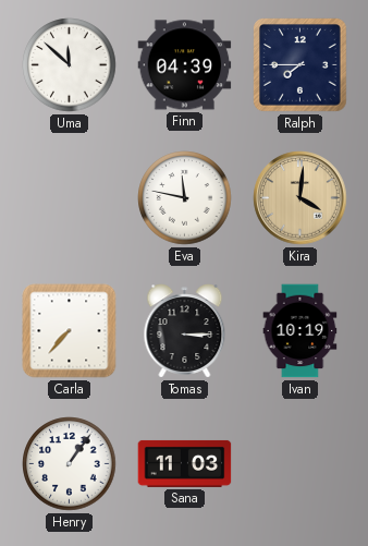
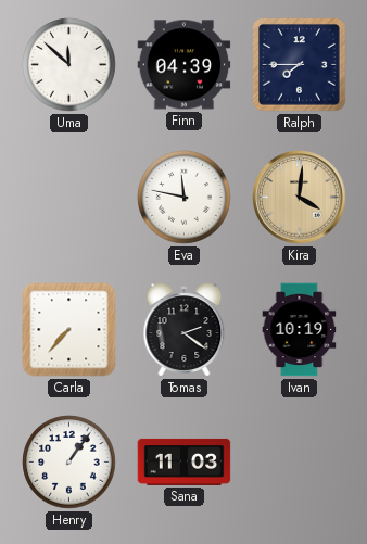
Tomas: 3:15 -> 2:21
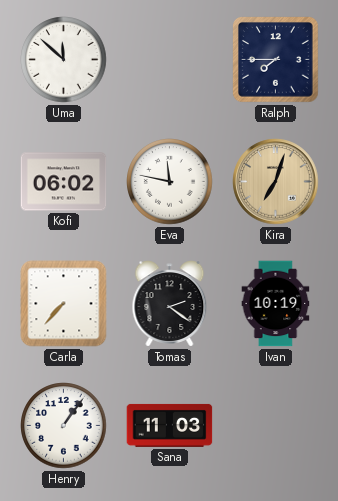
Finn: 04:39 -> none
Kofi: none -> 06:02
Kira: 4:01 -> 7:03
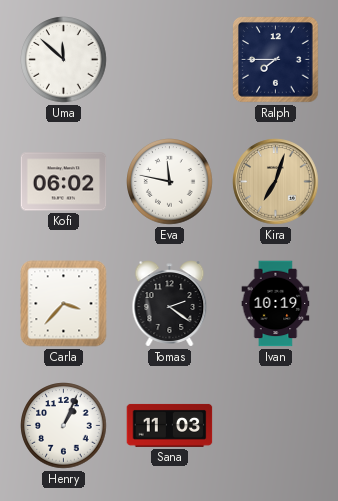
Carla: 7:37 -> 3:37
Henry: 1:06 -> 1:04
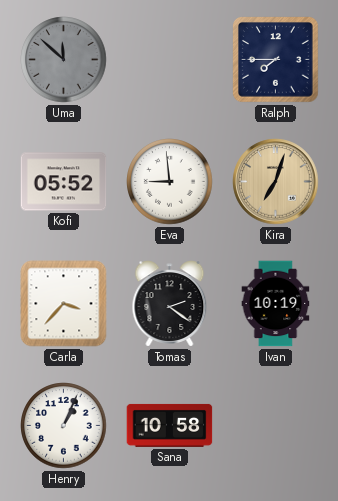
Uma dial: white -> grey
Kofi: 06:02 -> 05:52
Eva: 11:47 -> 8:59
Sana: 11:03 -> 10:58
